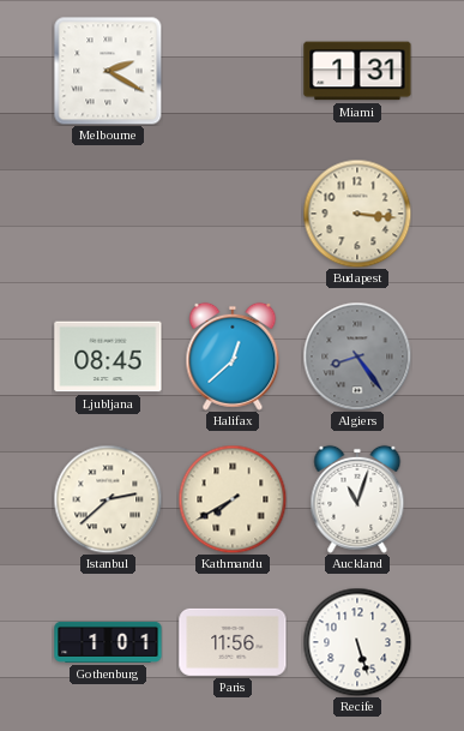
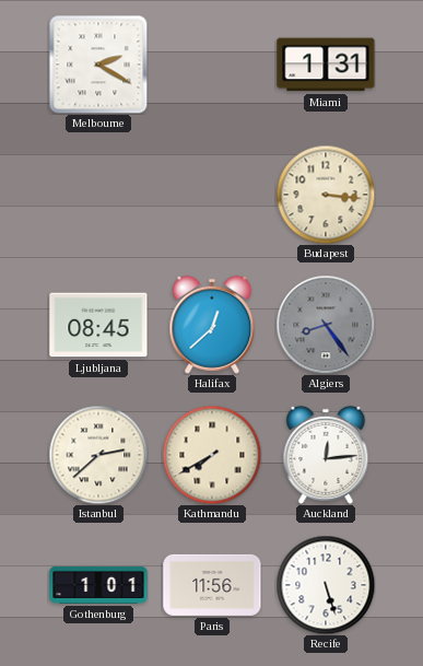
Auckland: 11:03 -> 12:14
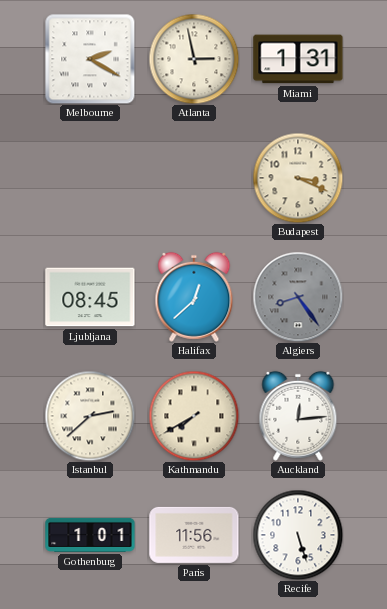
Atlanta: none -> 2:58
Budapest: 3:16 -> 3:19
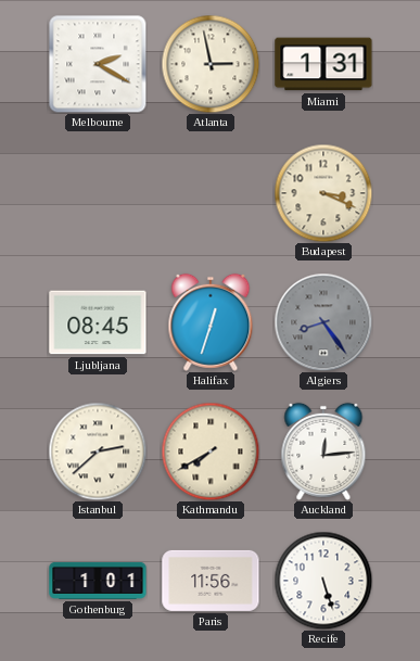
Halifax: 12:38 -> 12:33
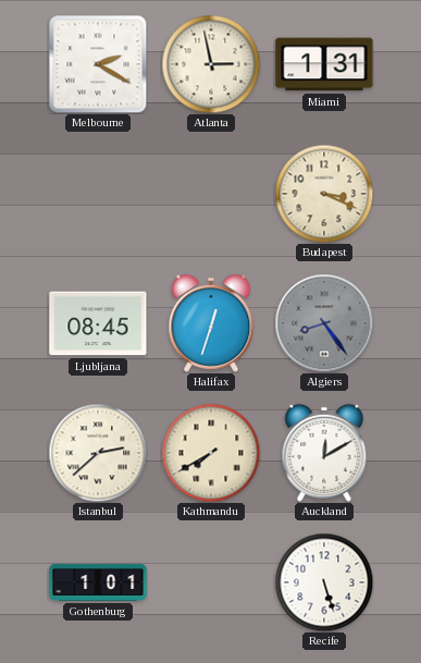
Auckland: 12:14 -> 12:10
Paris: 11:56 -> none
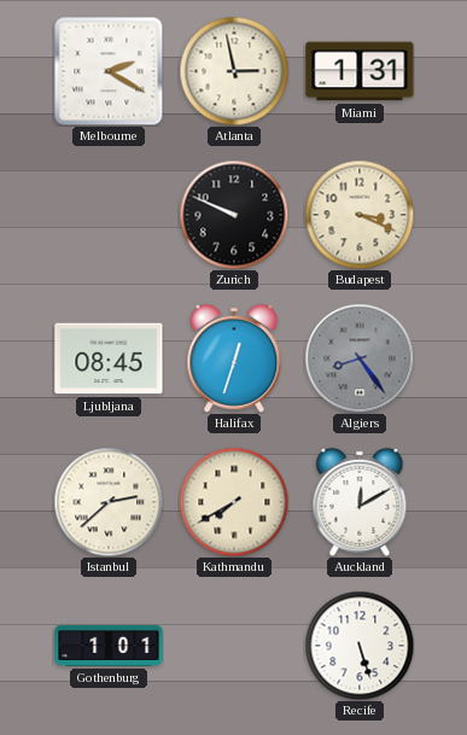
Zurich: none -> 9:49
